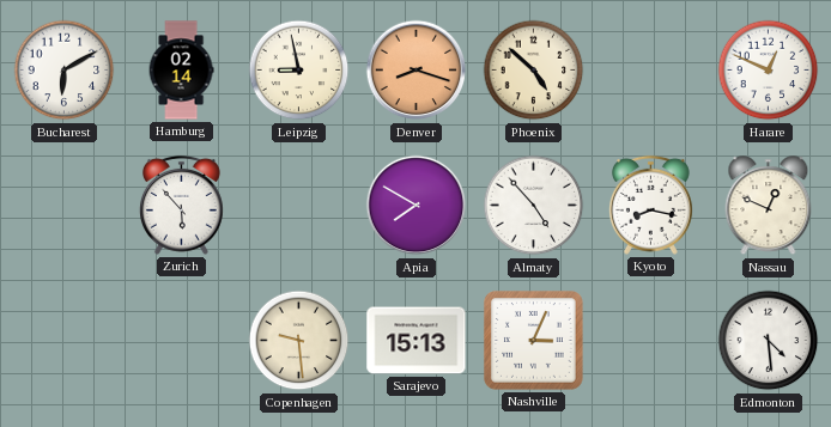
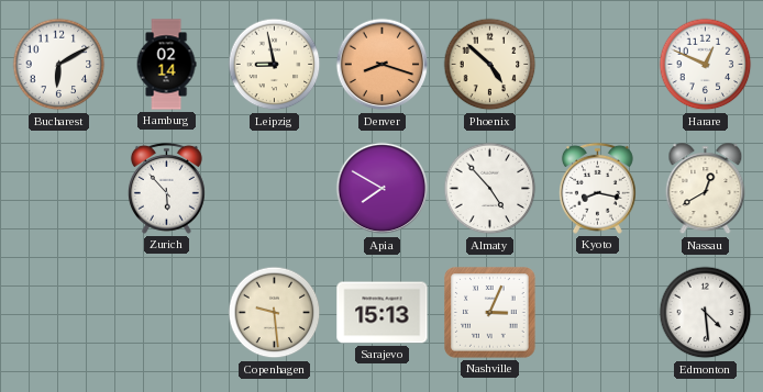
Nassau: 12:49 -> 12:40
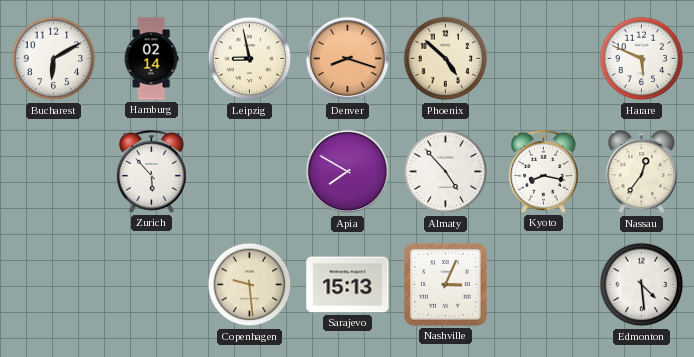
Harare: 12:49 -> 5:49
Nassau: 12:40 -> 12:36
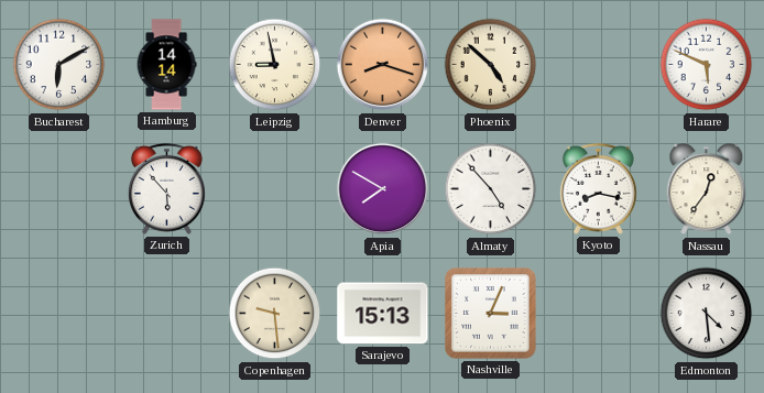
Hamburg: 02:14 -> 14:14
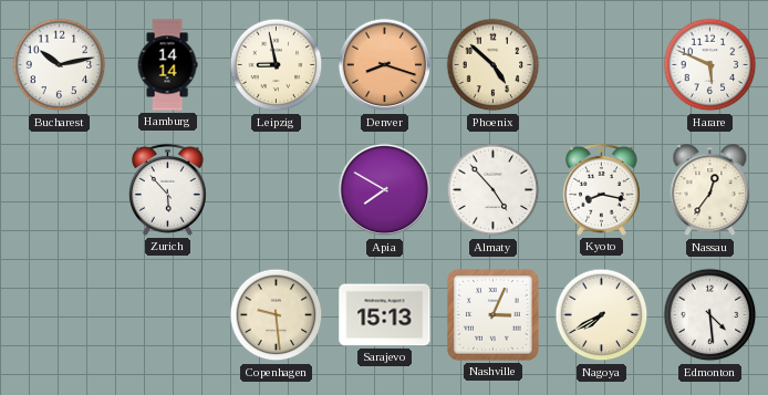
Bucharest: 6:10 -> 10:13
Nagoya: none -> 7:40
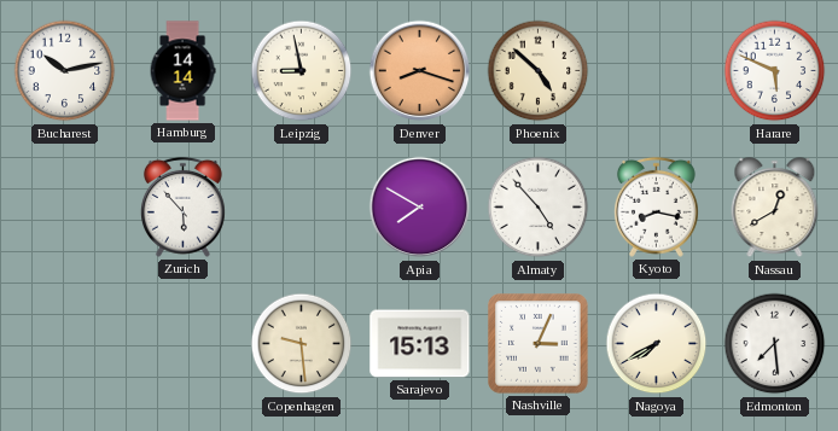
Nassau: 12:36 -> 12:40
Edmonton: 4:29 -> 7:29
